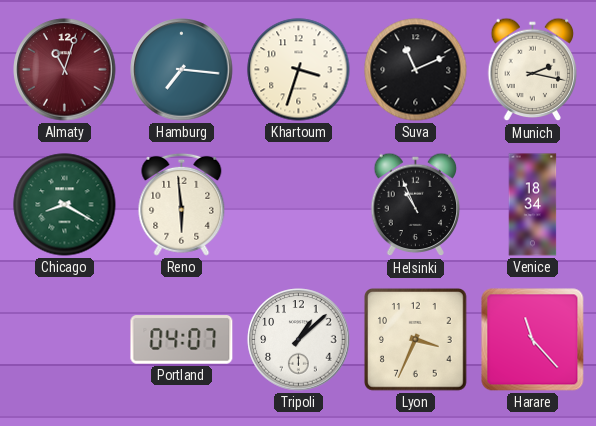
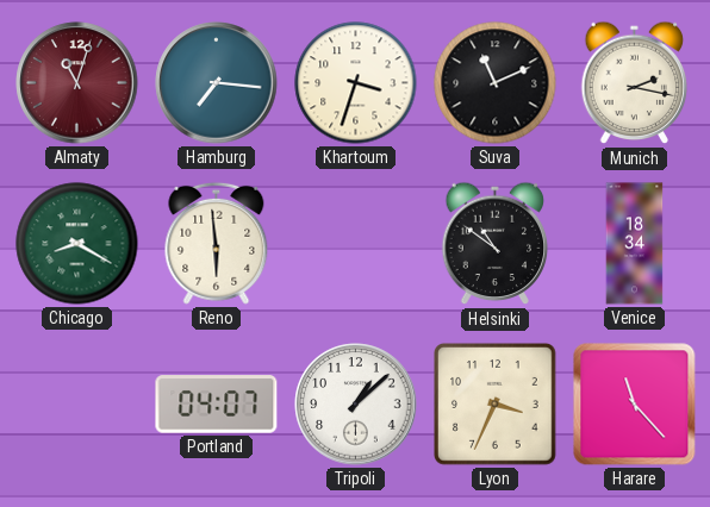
Helsinki: 10:56 -> 10:51
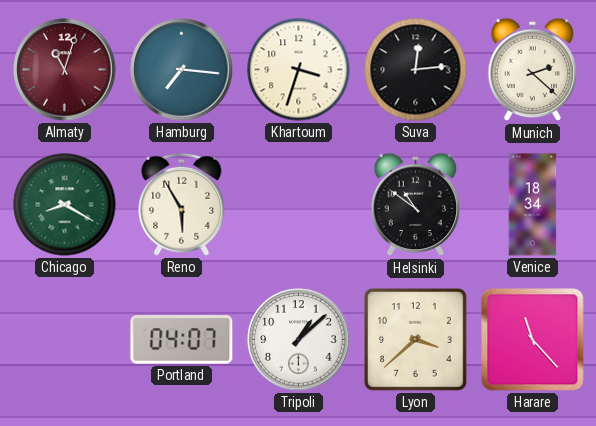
Suva: 11:11 -> 12:14
Munich: 2:17 -> 2:22
Reno: 5:59 -> 5:55
Lyon: 3:34 -> 3:38
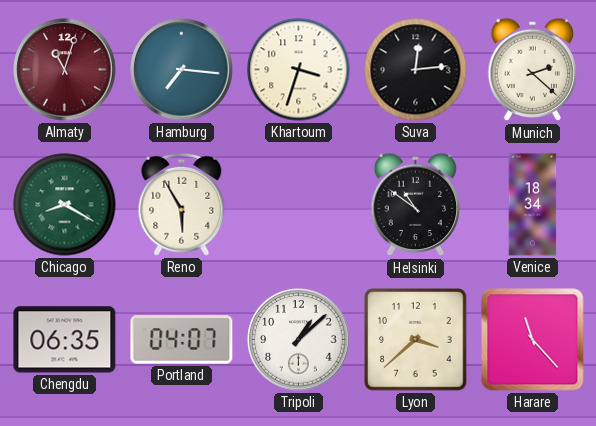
Chengdu: none -> 06:35
